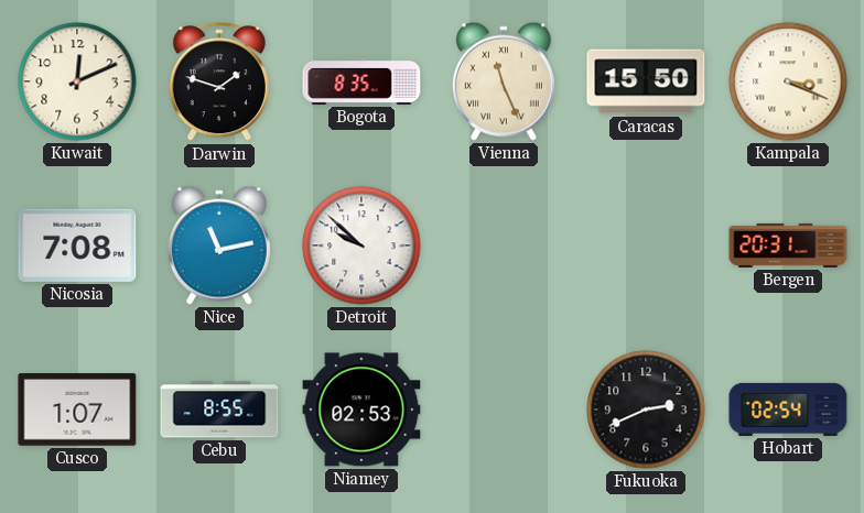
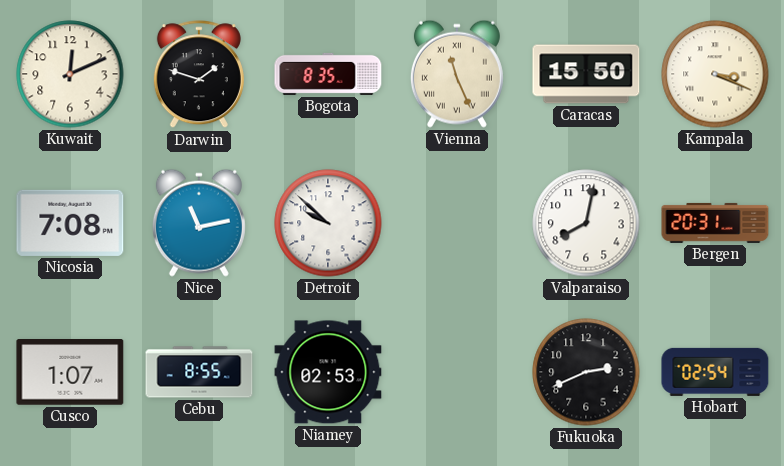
Valparaiso: none -> 8:02
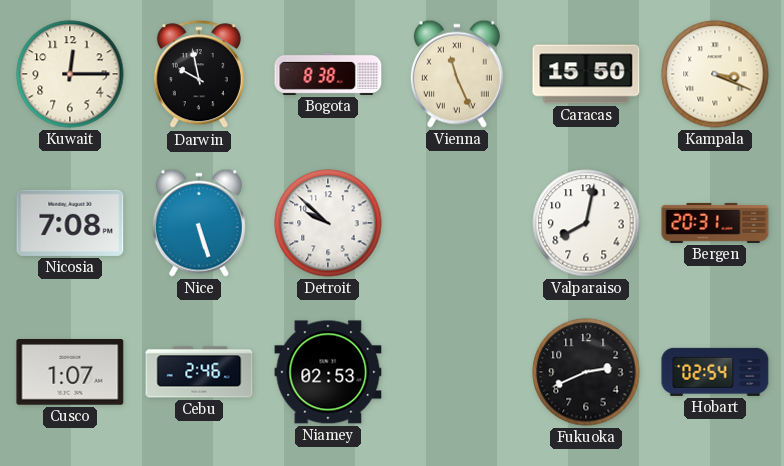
Kuwait: 12:11 -> 12:15
Darwin: 1:48 -> 9:58
Bogota: 8:35 -> 8:38
Nice: 11:13 -> 5:27
Cebu: 8:55 -> 2:46
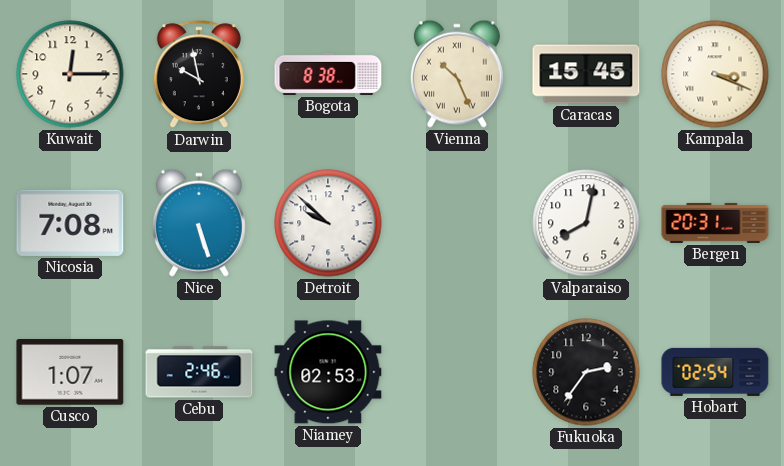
Vienna: 11:26 -> 10:26
Caracas: 15:50 -> 15:45
Fukuoka: 2:41 -> 2:36
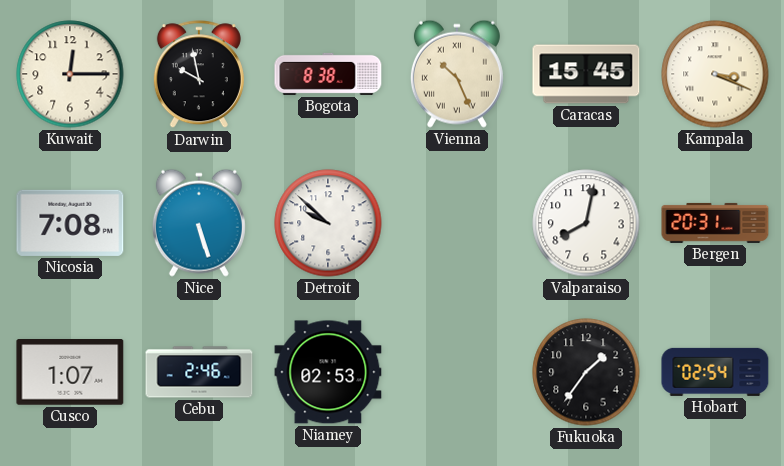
Fukuoka: 2:36 -> 1:36
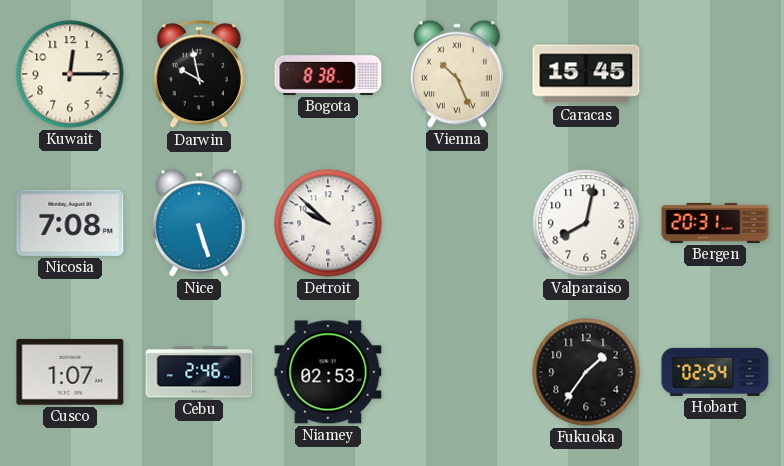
Kampala: 3:19 -> none
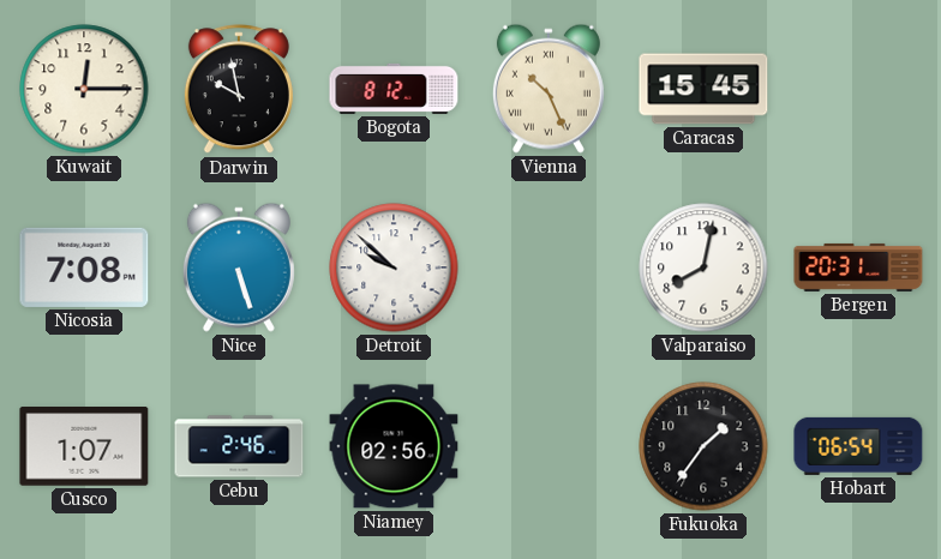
Bogota: 8:38 -> 8:12
Niamey: 02:53 -> 02:56
Hobart: 02:54 -> 06:54
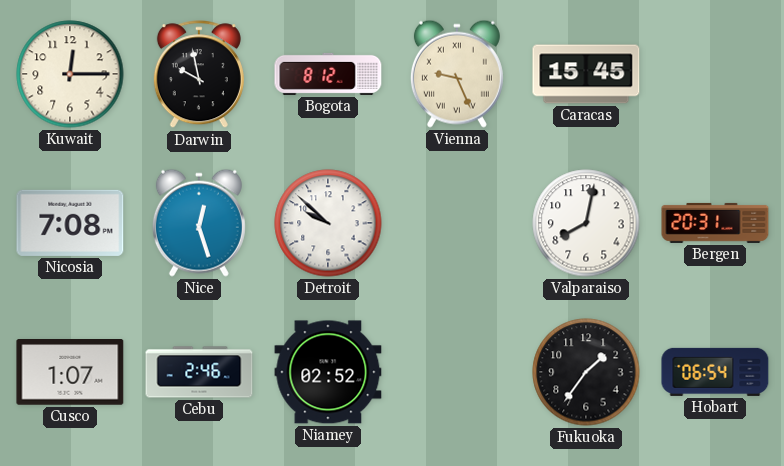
Vienna: 10:26 -> 9:26
Nice: 5:27 -> 12:27
Niamey: 02:56 -> 02:52
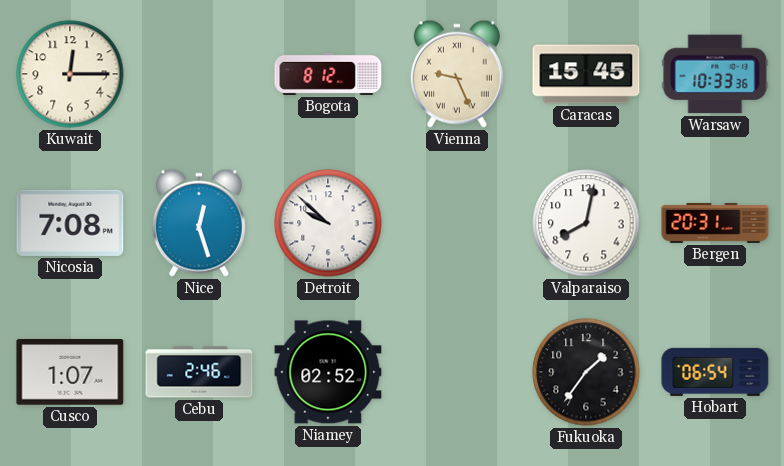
Darwin: 9:58 -> none
Warsaw: none -> 10:33
